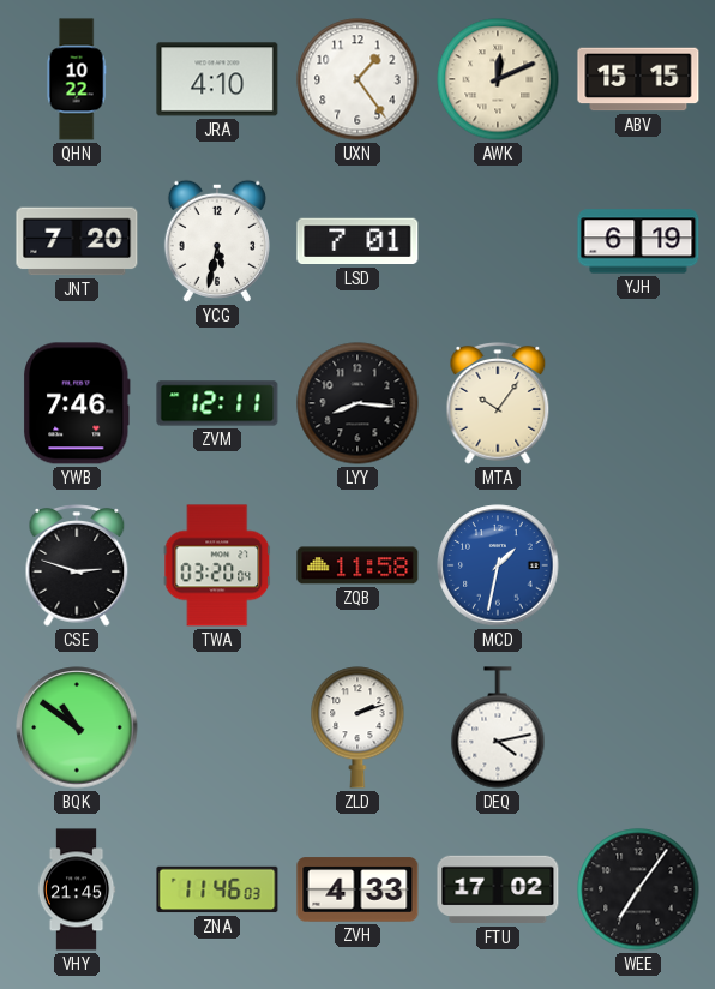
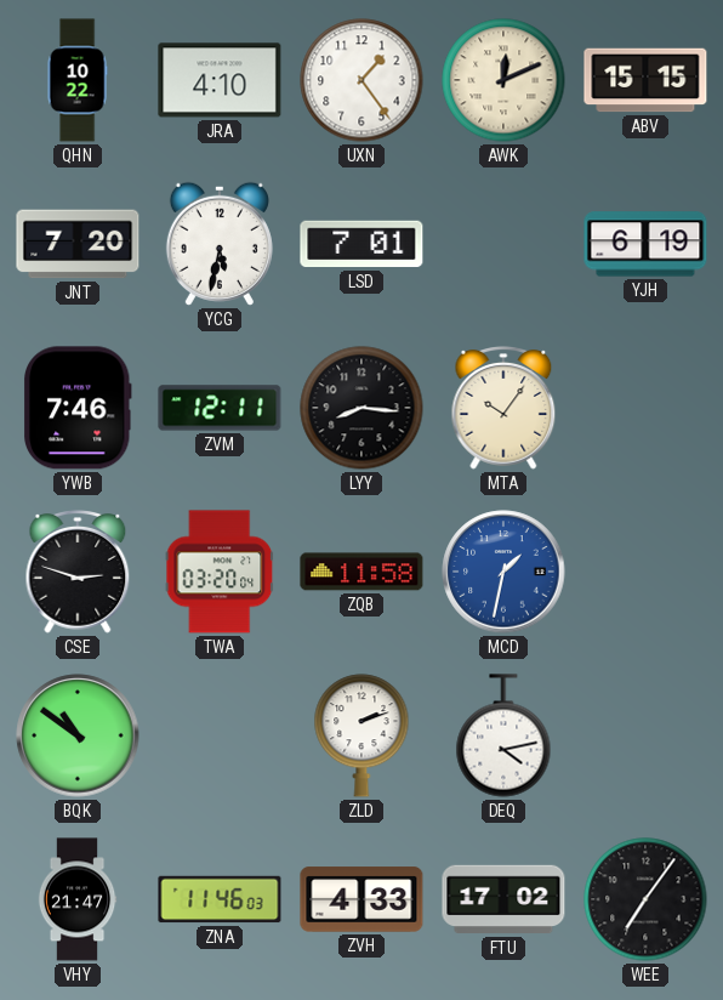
VHY: 21:45 -> 21:47
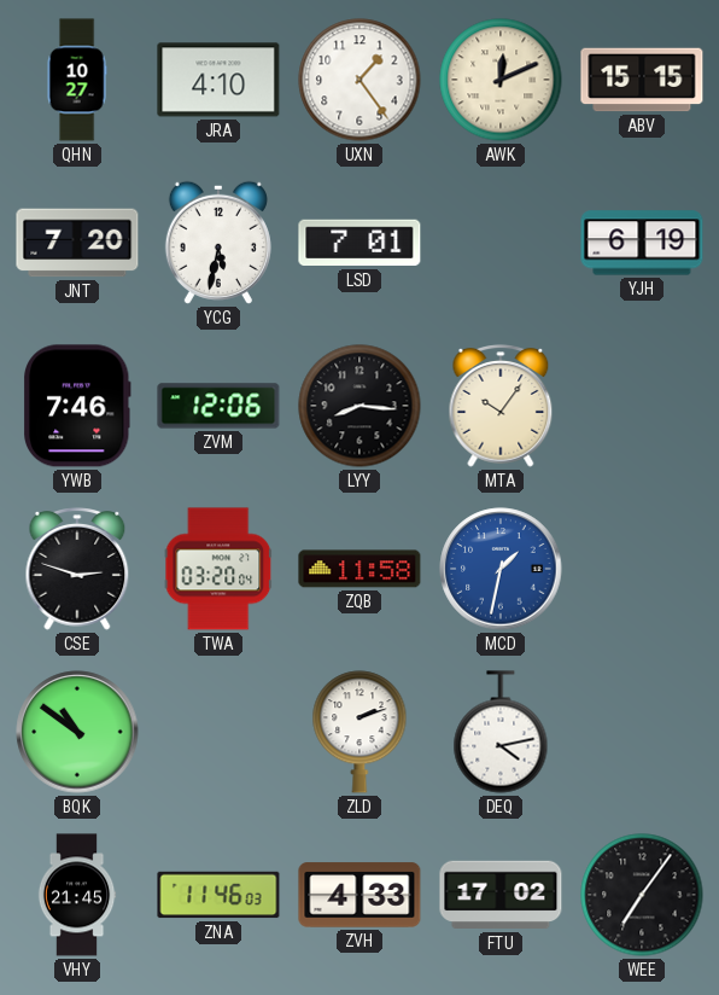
QHN: 10:22 -> 10:27
ZVM: 12:11 -> 12:06
VHY: 21:47 -> 21:45
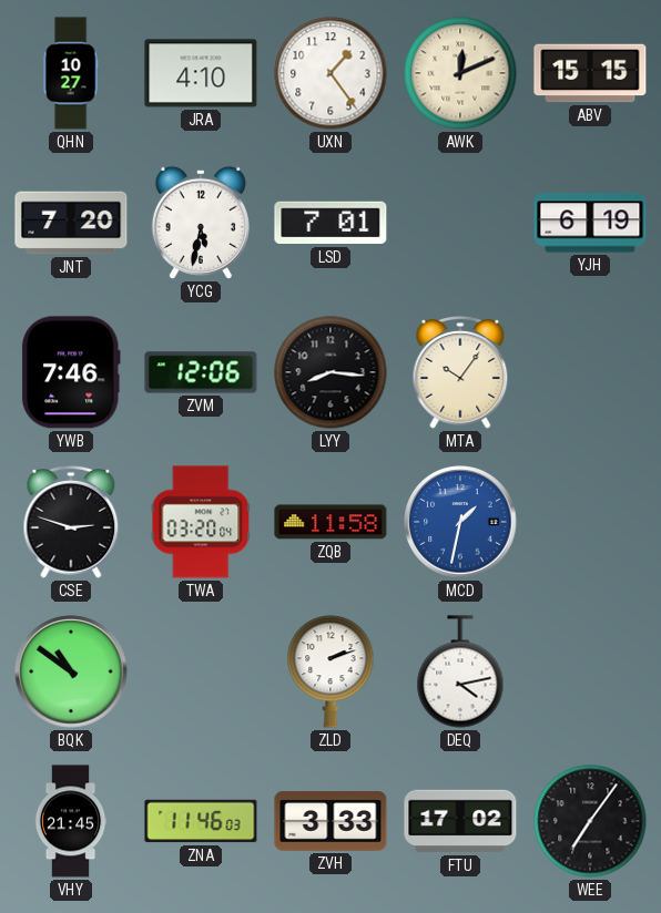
ZVH: 4:33 -> 3:33
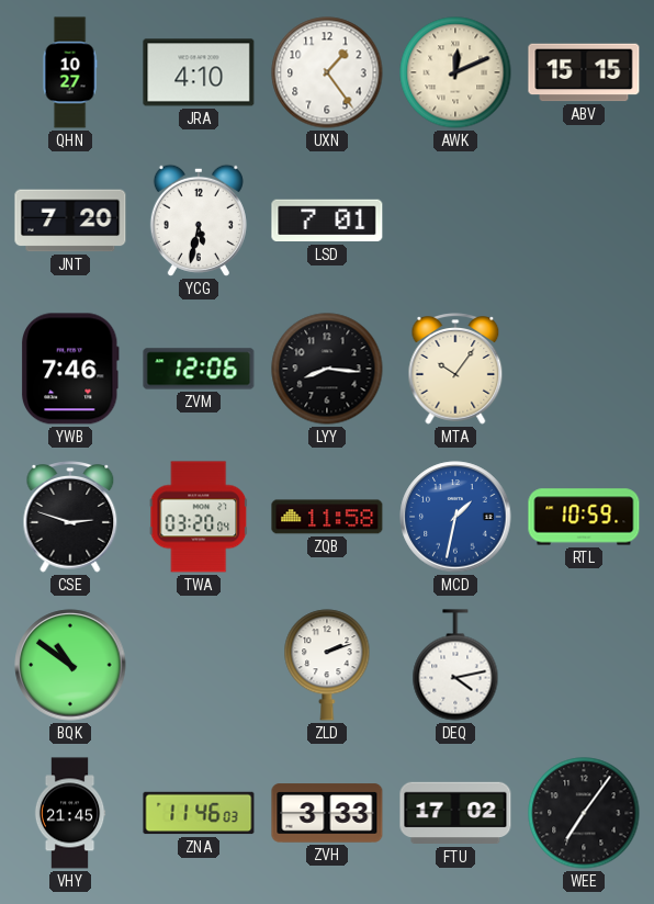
YJH: 6:19 -> none
RTL: none -> 10:59
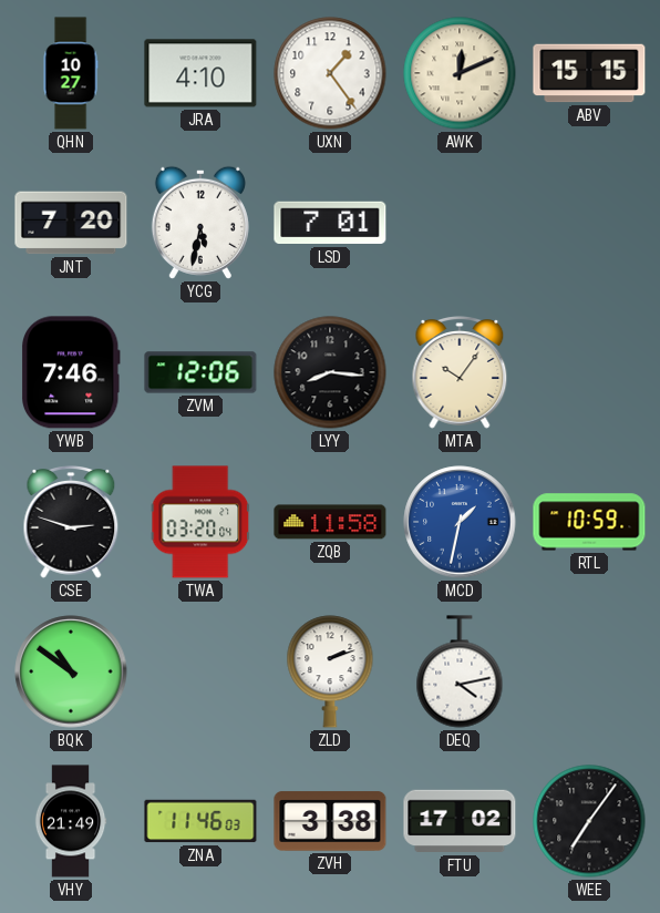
VHY: 21:45 -> 21:49
ZVH: 3:33 -> 3:38
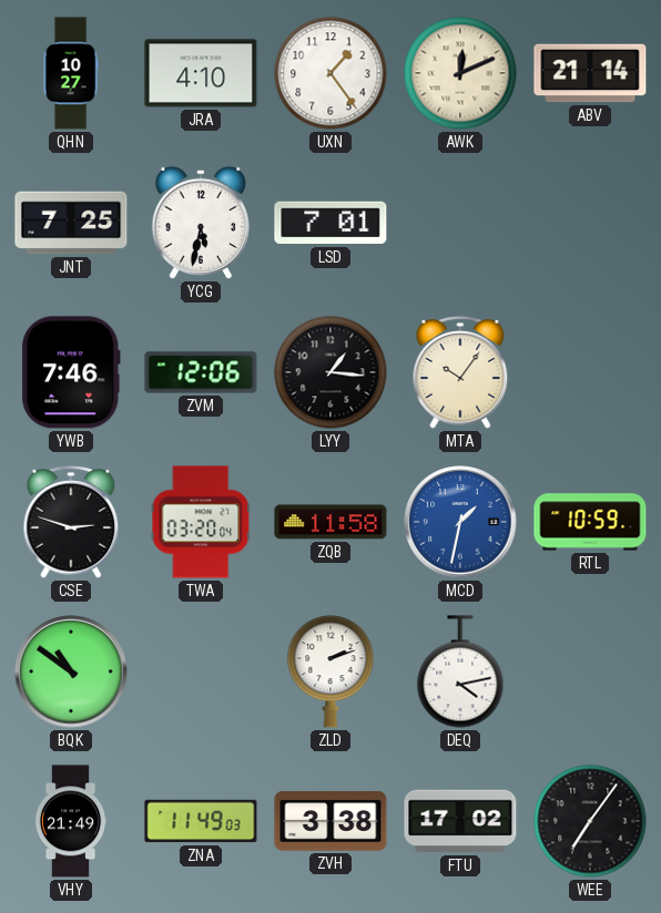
ABV: 15:15 -> 21:14
JNT: 7:20 -> 7:25
LYY: 8:16 -> 1:16
ZNA: 11:46 -> 11:49
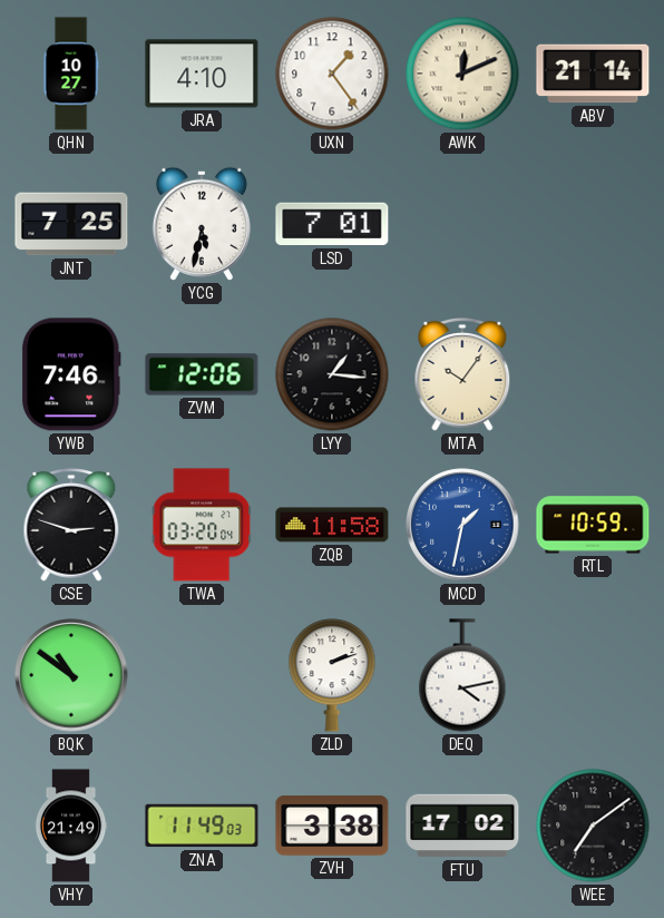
WEE: 7:06 -> 7:09
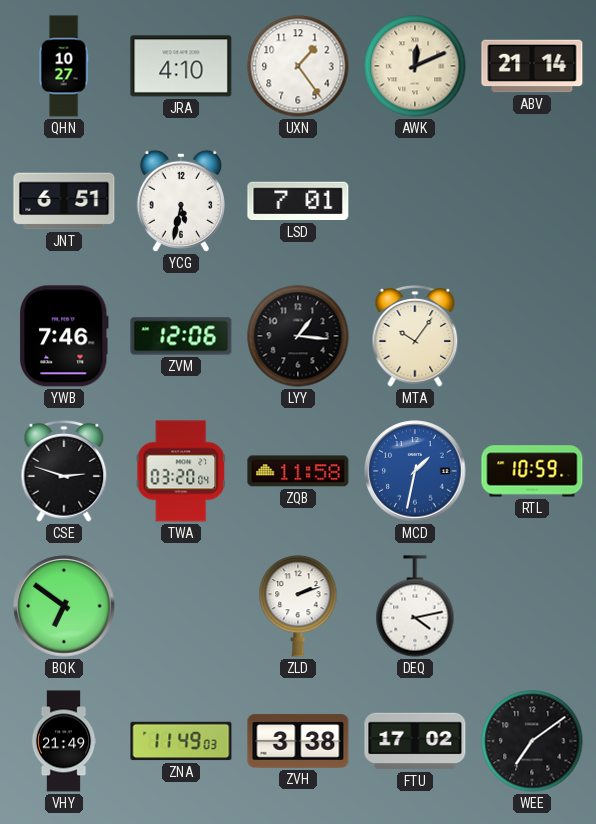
JNT: 7:25 -> 6:51
BQK: 10:51 -> 6:51
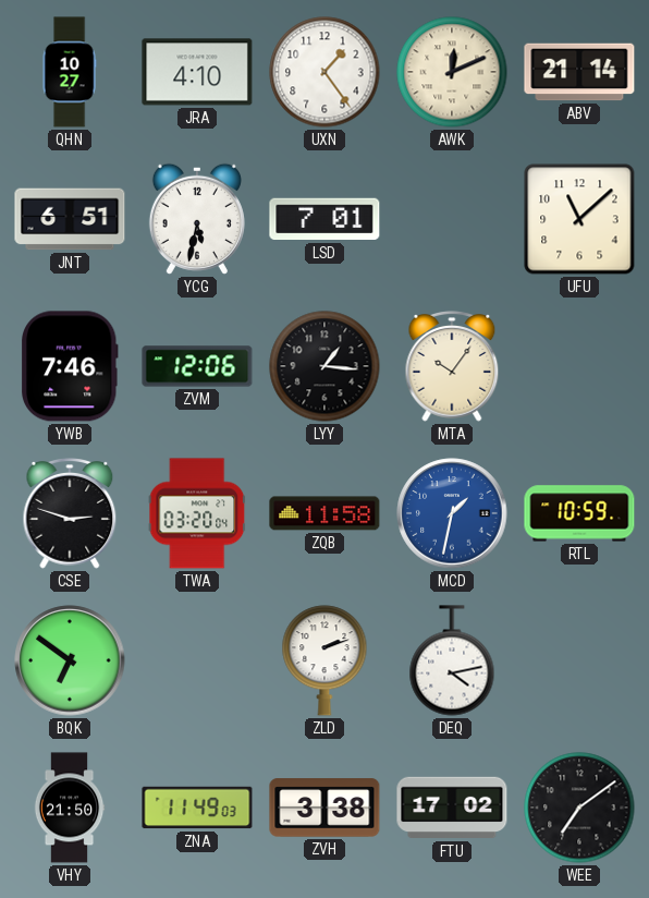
UFU: none -> 11:08
VHY: 21:49 -> 21:50
